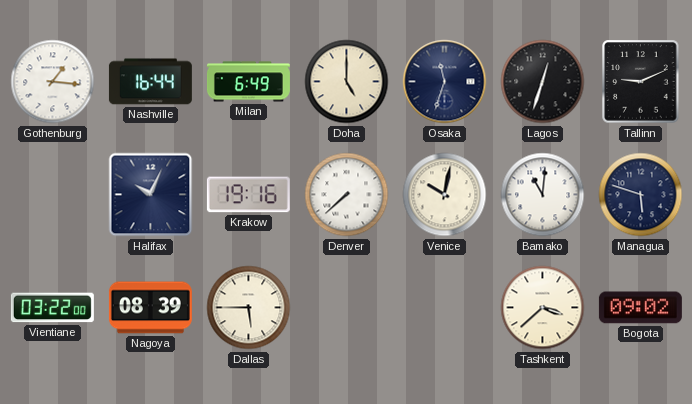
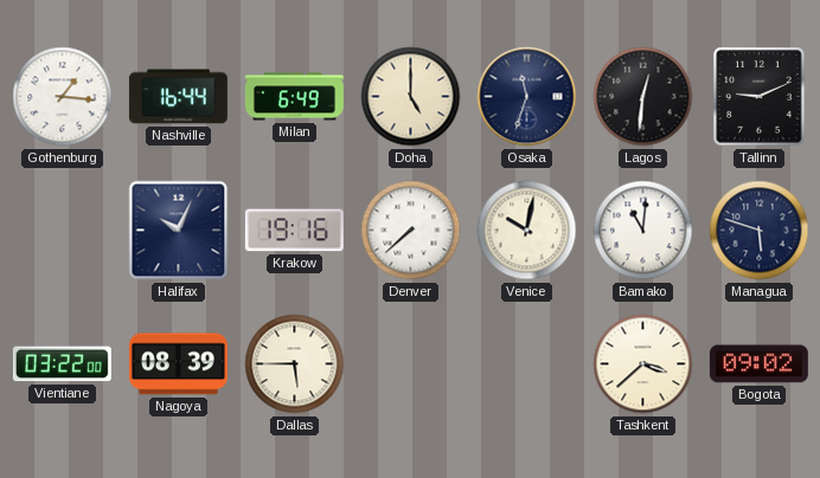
Lagos: 12:33 -> 12:31
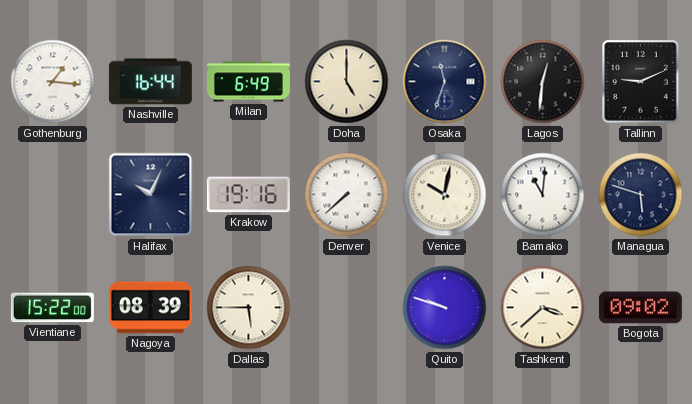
Vientiane: 03:22 -> 15:22
Quito: none -> 9:48
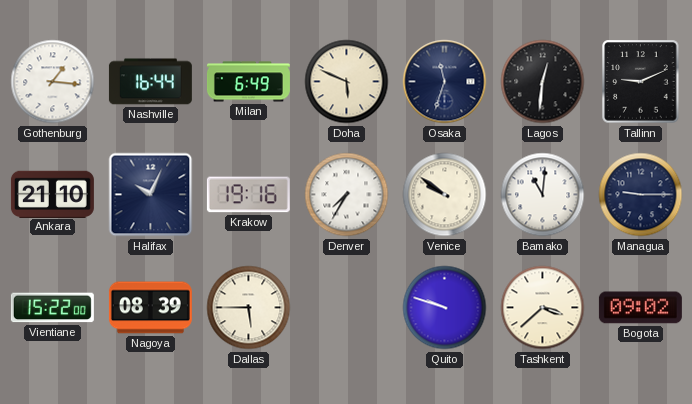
Doha: 5:00 -> 5:49
Ankara: none -> 21:10
Denver: 7:38 -> 7:35
Venice: 10:02 -> 9:51
Managua: 5:48 -> 9:15
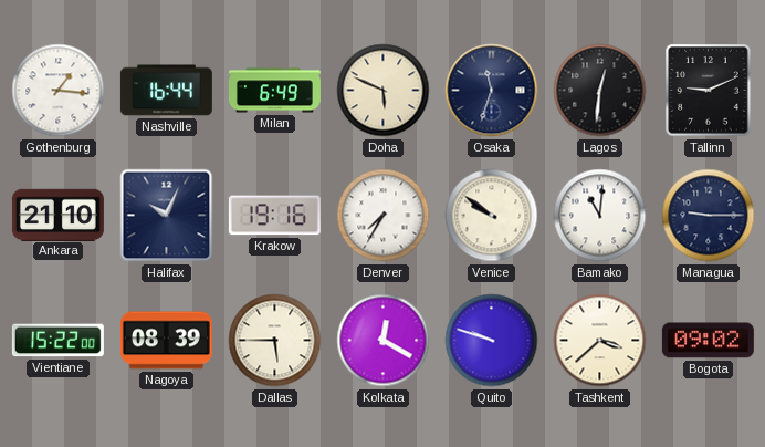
Kolkata: none -> 12:20
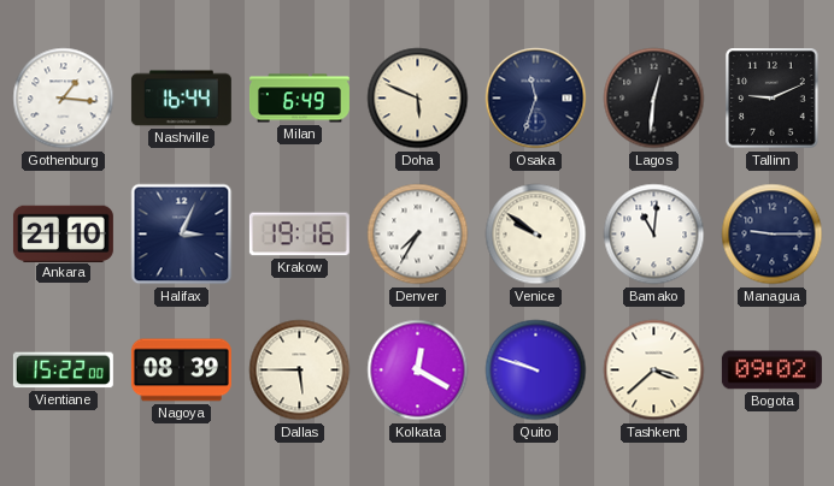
Halifax: 10:04 -> 3:04
